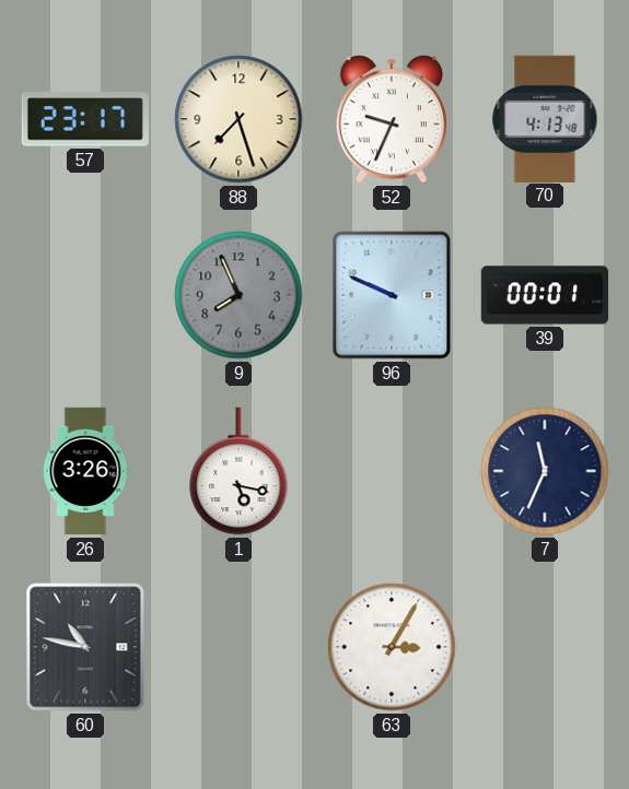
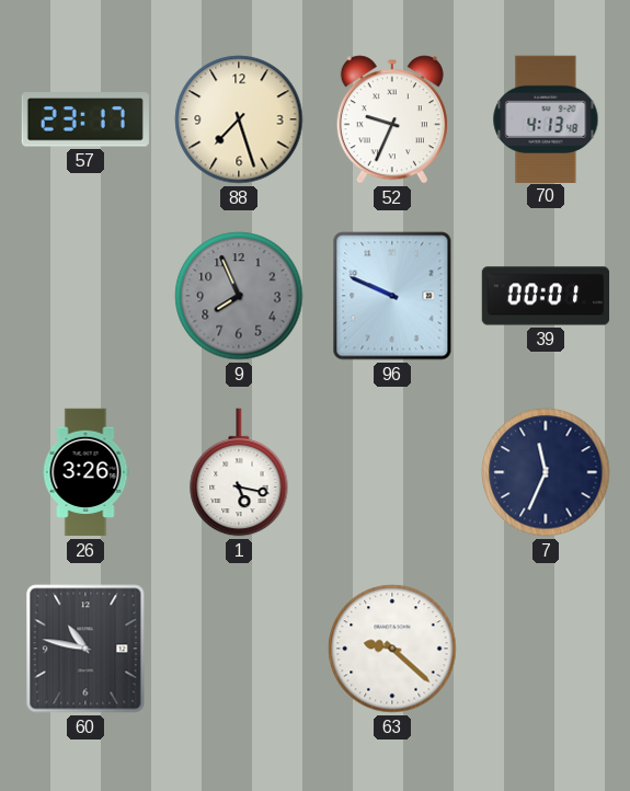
63: 3:05 -> 9:22
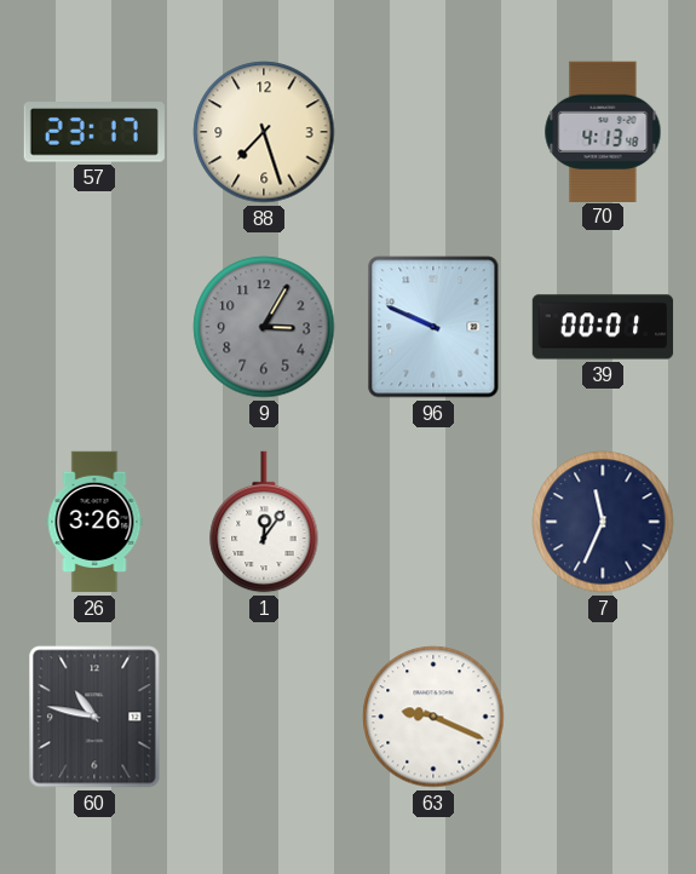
52: 9:34 -> none
9: 7:56 -> 3:05
1: 5:17 -> 12:06
63: 9:22 -> 9:19
